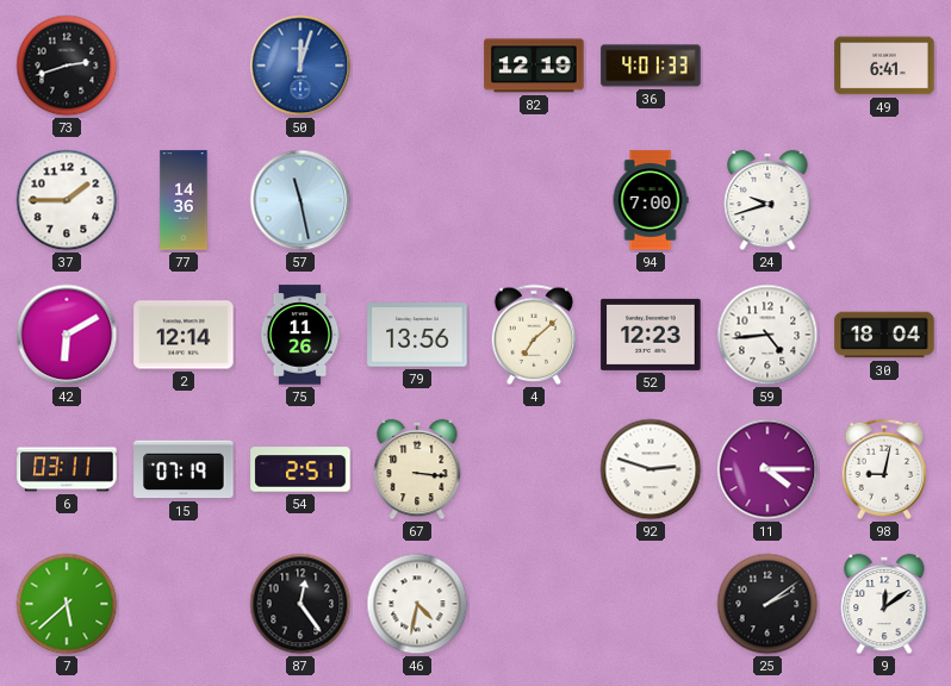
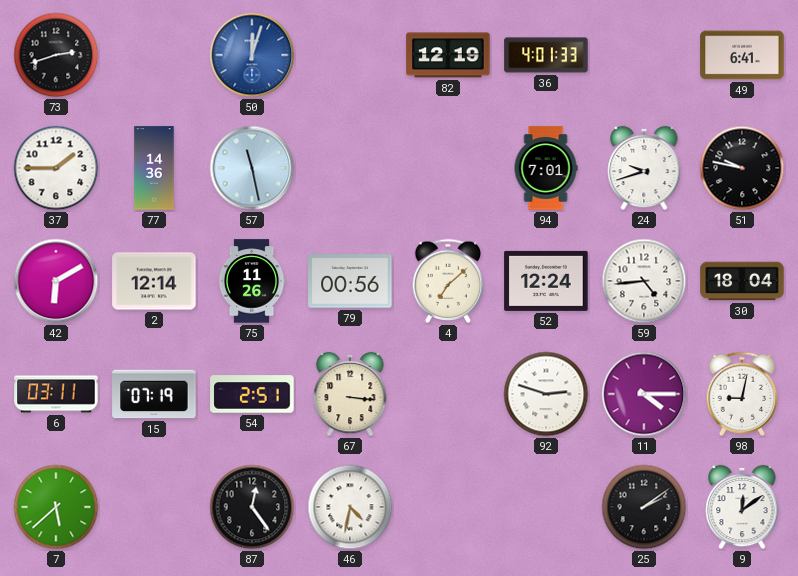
94: 7:00 -> 7:01
51: none -> 9:47
79: 13:56 -> 00:56
52: 12:23 -> 12:24
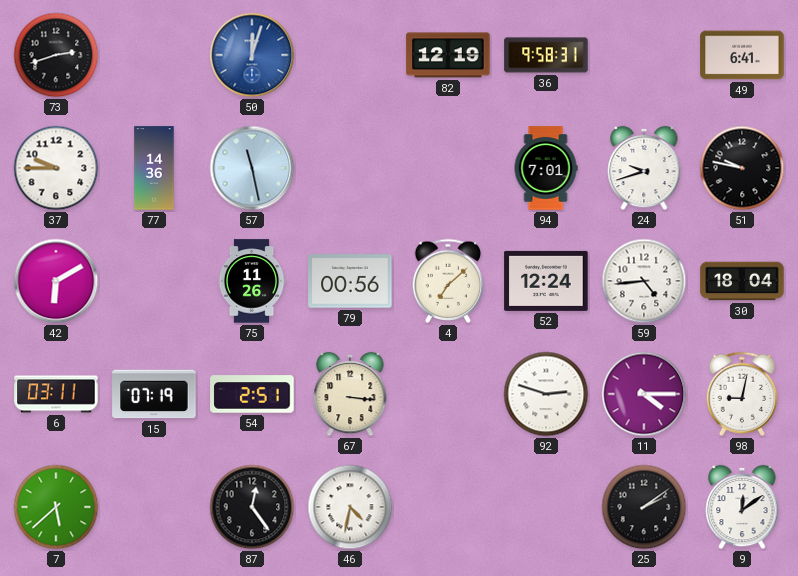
36: 4:01 -> 9:58
37: 1:45 -> 9:45
2: 12:14 -> none
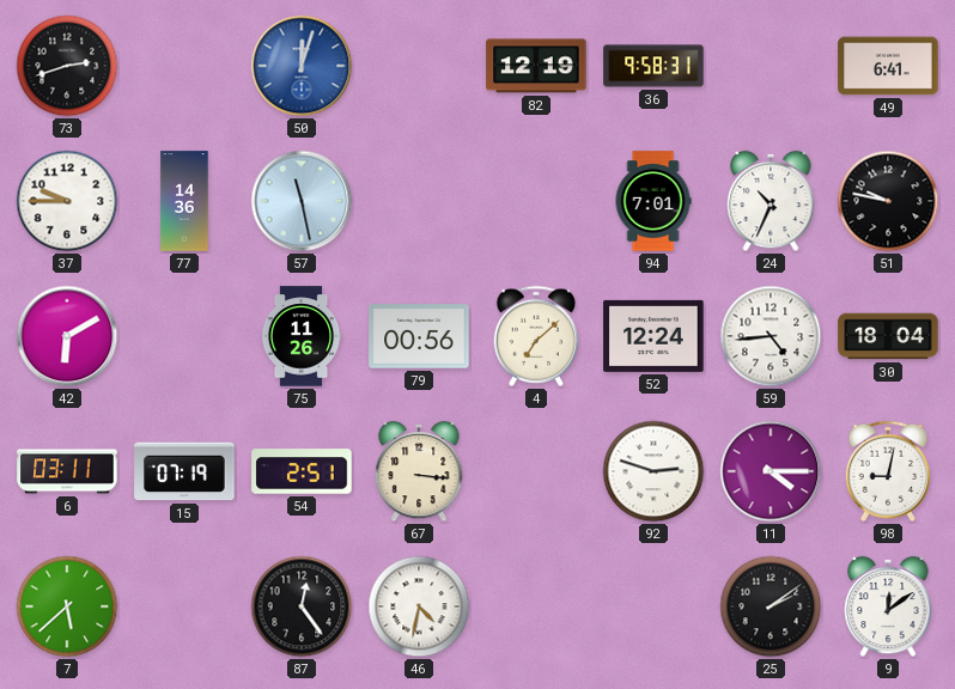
24: 9:42 -> 10:34
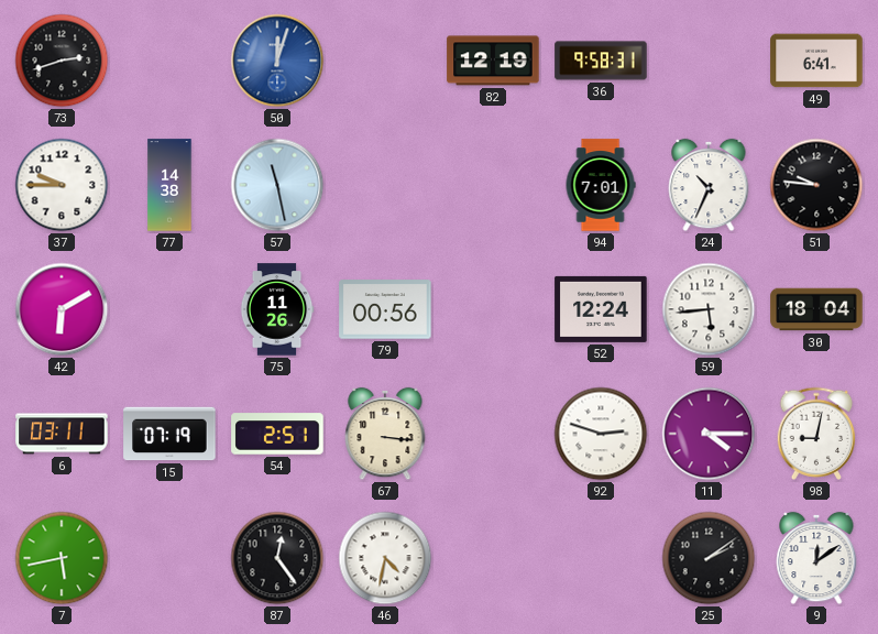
77: 14:36 -> 14:38
51: 9:47 -> 9:46
4: 7:08 -> none
59: 4:44 -> 5:44
7: 5:38 -> 5:43
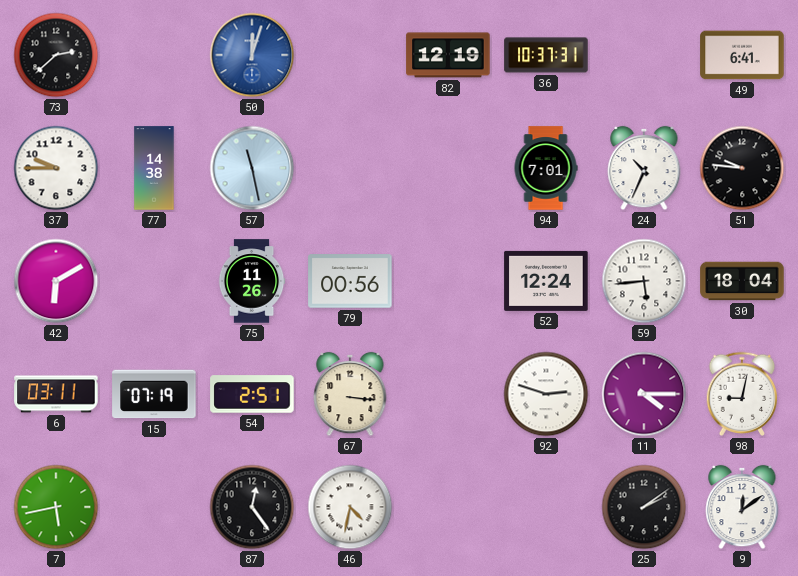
73: 2:42 -> 2:38
36: 9:58 -> 10:37
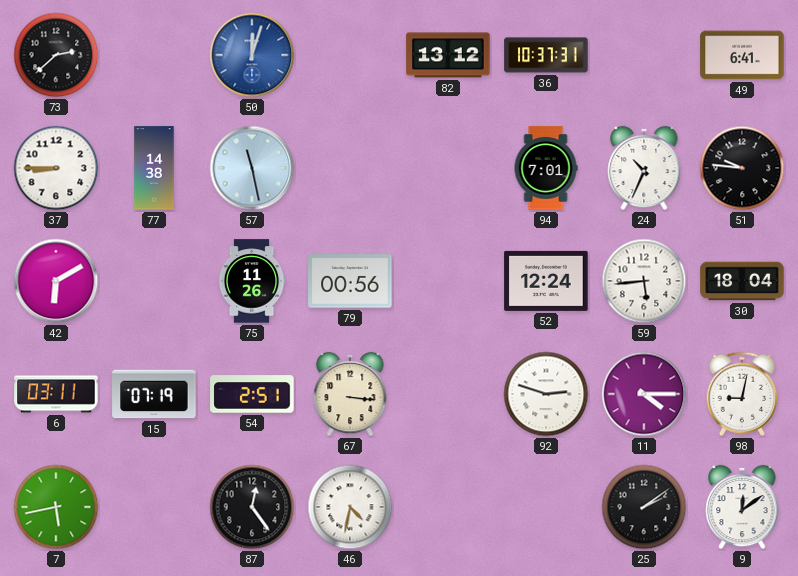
82: 12:19 -> 13:12
37: 9:45 -> 8:45
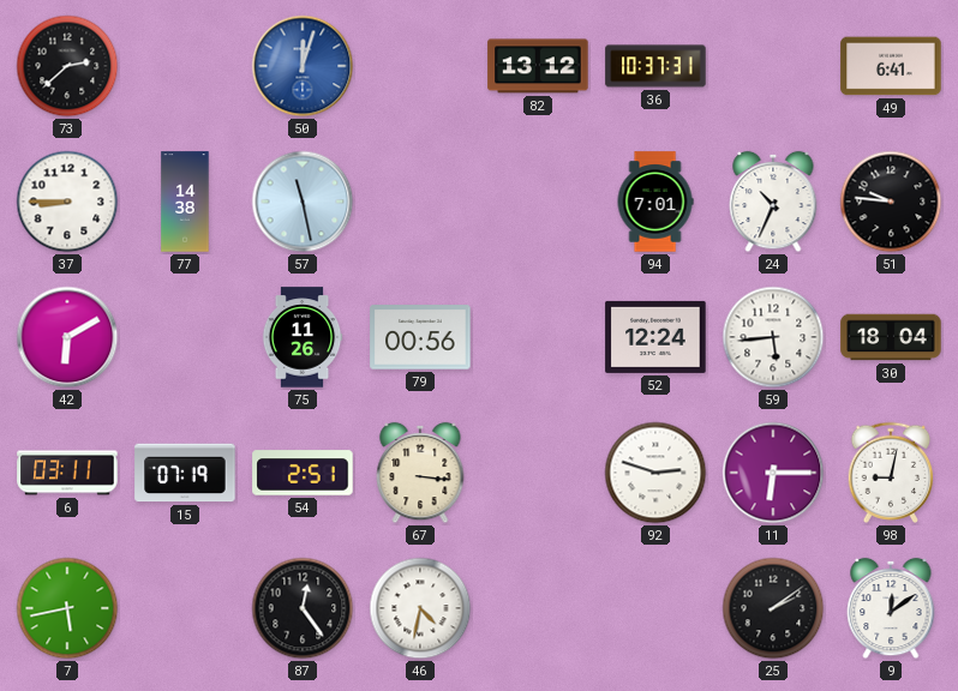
11: 4:15 -> 6:15
